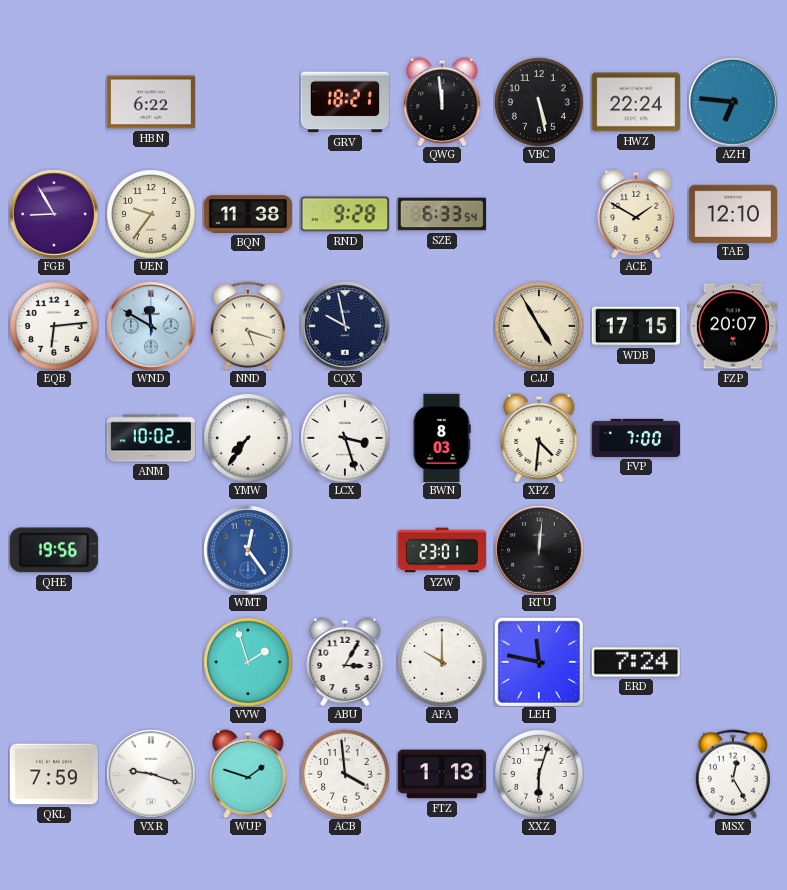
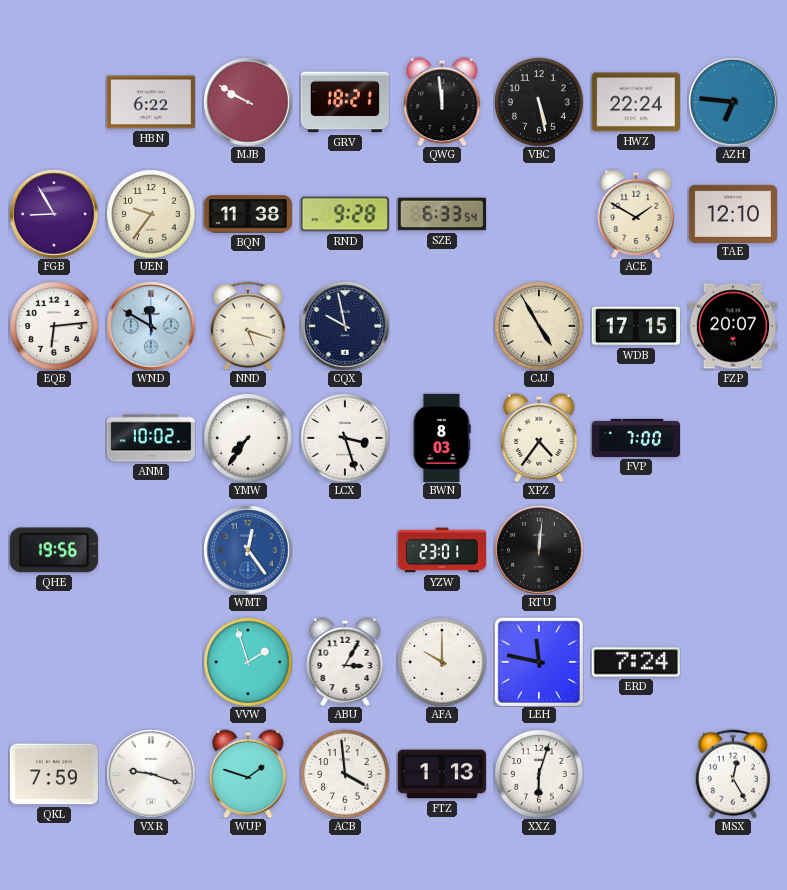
MJB: none -> 9:50
XPZ: 4:31 -> 4:36
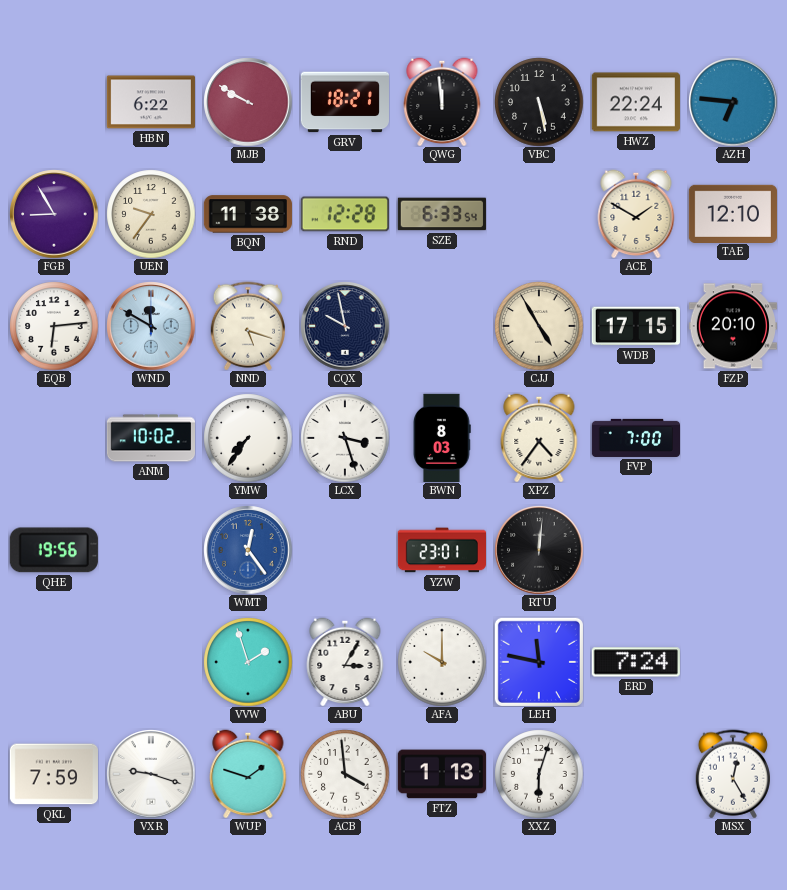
RND: 9:28 -> 12:28
FZP: 20:07 -> 20:10
